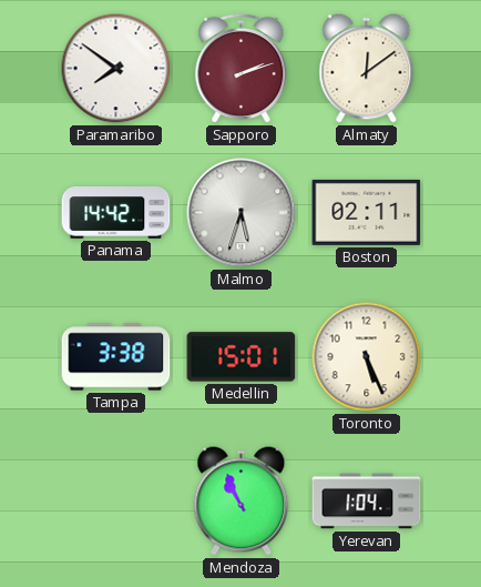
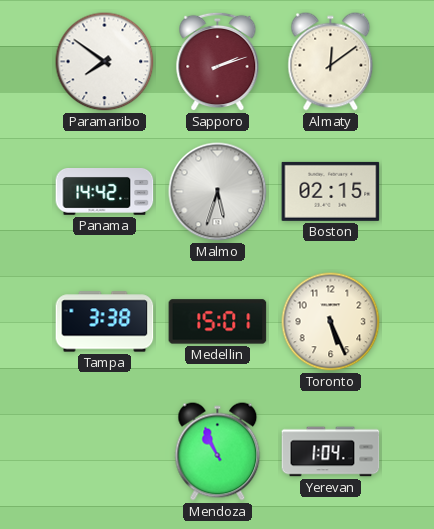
Boston: 02:11 -> 02:15
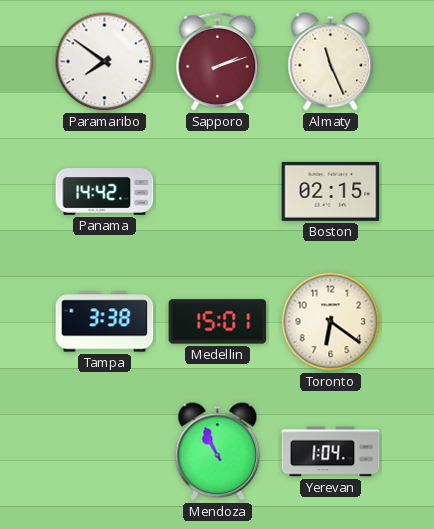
Almaty: 12:09 -> 11:26
Malmo: 5:33 -> none
Toronto: 5:26 -> 6:21
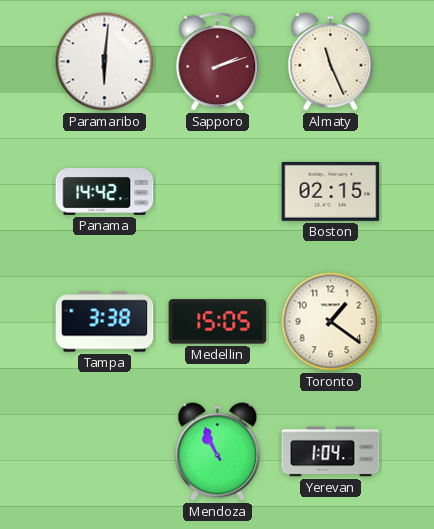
Paramaribo: 7:51 -> 6:01
Medellin: 15:01 -> 15:05
Toronto: 6:21 -> 1:21
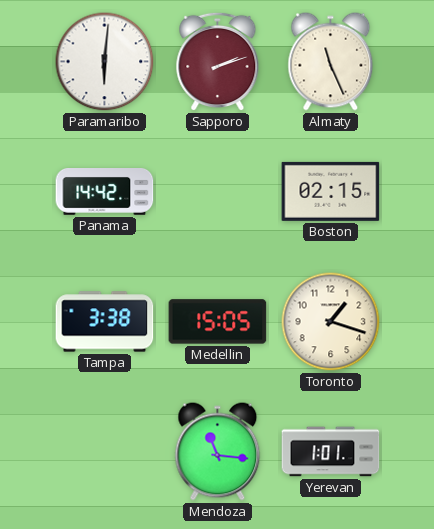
Toronto: 1:21 -> 1:18
Mendoza: 10:56 -> 11:16
Yerevan: 1:04 -> 1:01
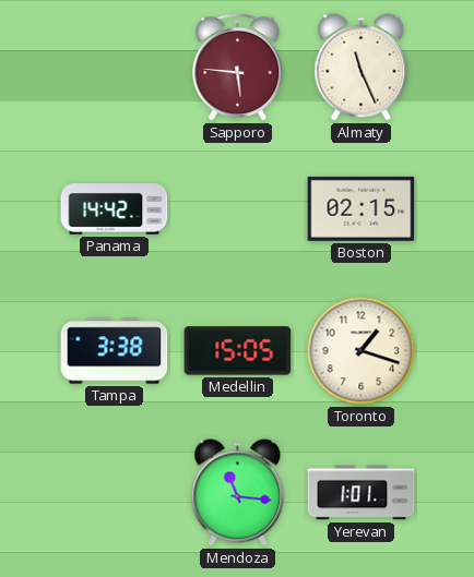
Paramaribo: 6:01 -> none
Sapporo: 2:12 -> 5:46
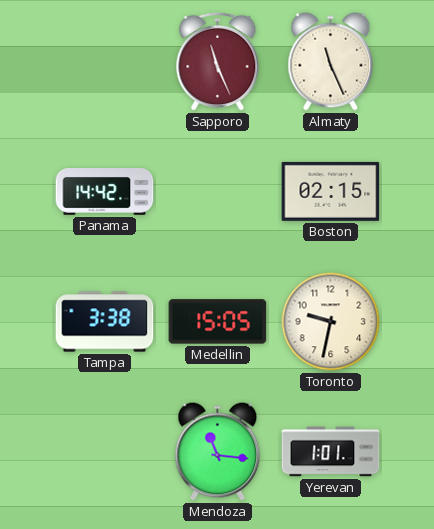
Sapporo: 5:46 -> 11:26
Toronto: 1:18 -> 9:32
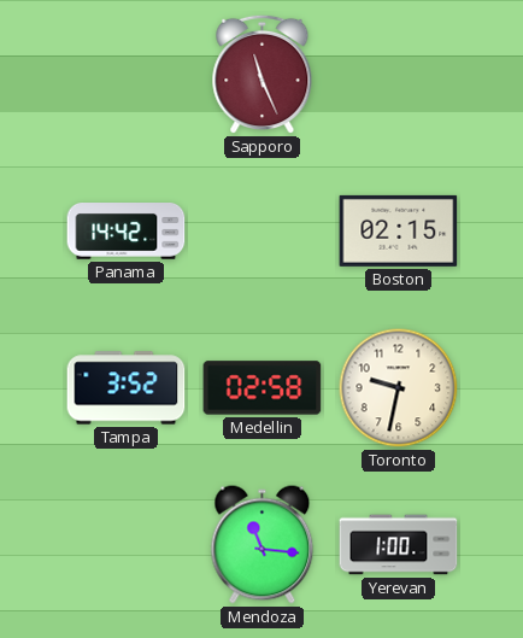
Almaty: 11:26 -> none
Tampa: 3:38 -> 3:52
Medellin: 15:05 -> 02:58
Yerevan: 1:01 -> 1:00
